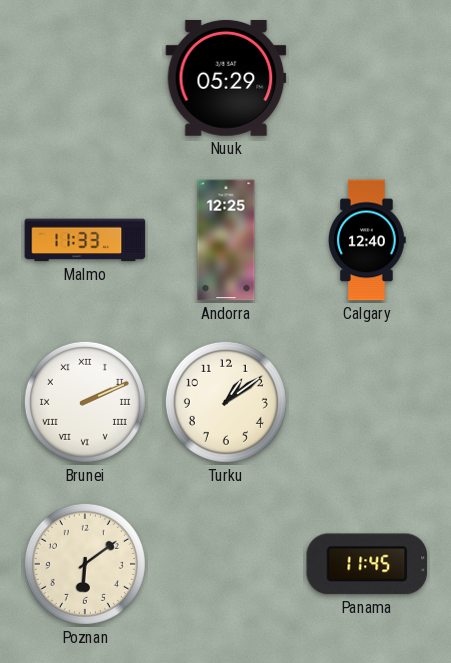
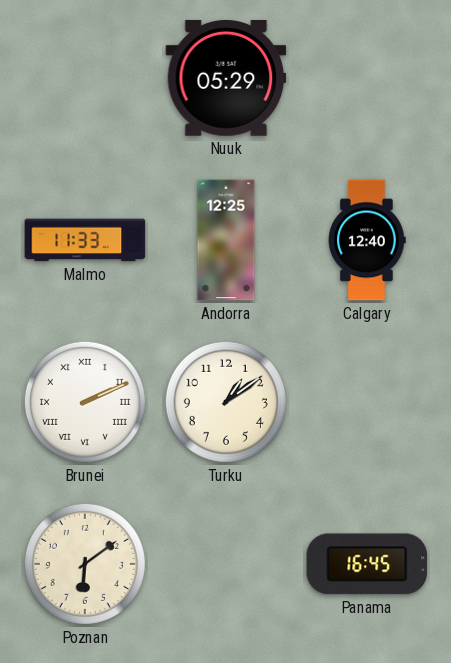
Panama: 11:45 -> 16:45
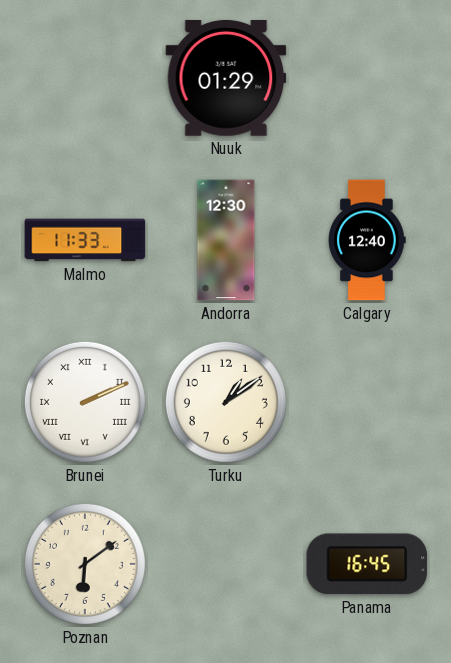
Nuuk: 05:29 -> 01:29
Andorra: 12:25 -> 12:30
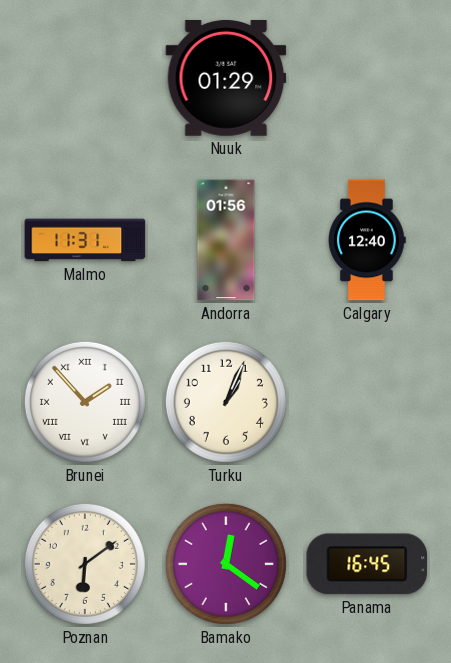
Malmo: 11:33 -> 11:31
Andorra: 12:30 -> 01:56
Brunei: 2:11 -> 1:53
Turku: 1:09 -> 1:04
Bamako: none -> 12:21
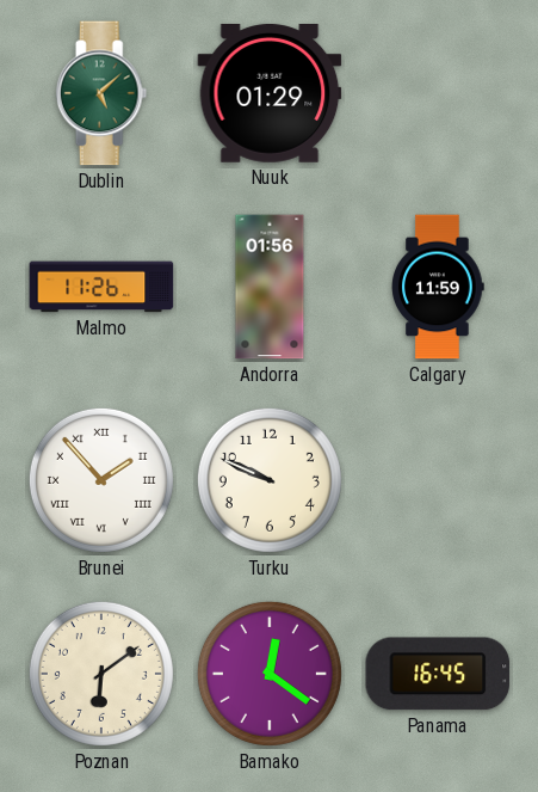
Dublin: none -> 5:08
Malmo: 11:31 -> 11:26
Calgary: 12:40 -> 11:59
Turku: 1:04 -> 9:49
